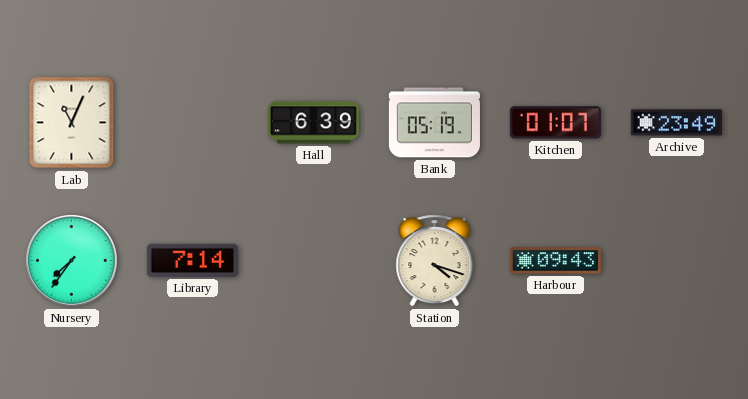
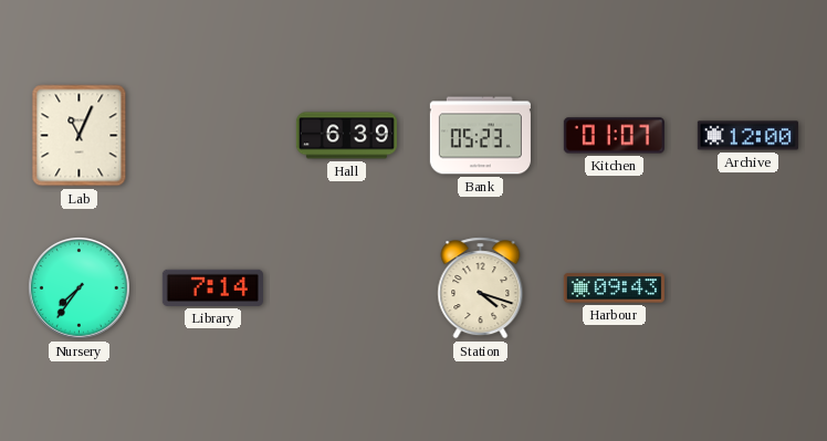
Bank: 05:19 -> 05:23
Archive: 23:49 -> 12:00
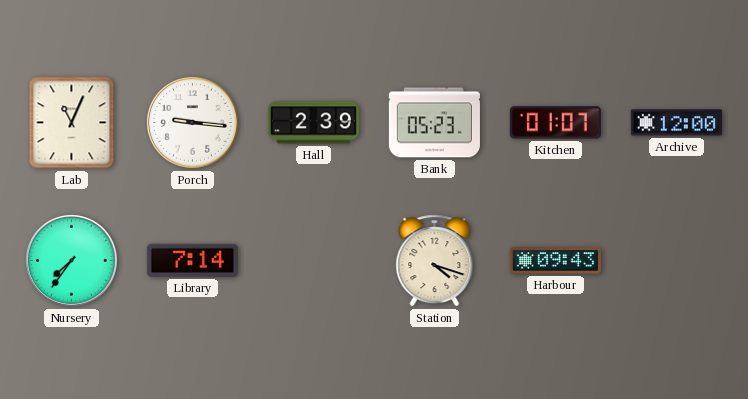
Porch: none -> 9:16
Hall: 6:39 -> 2:39
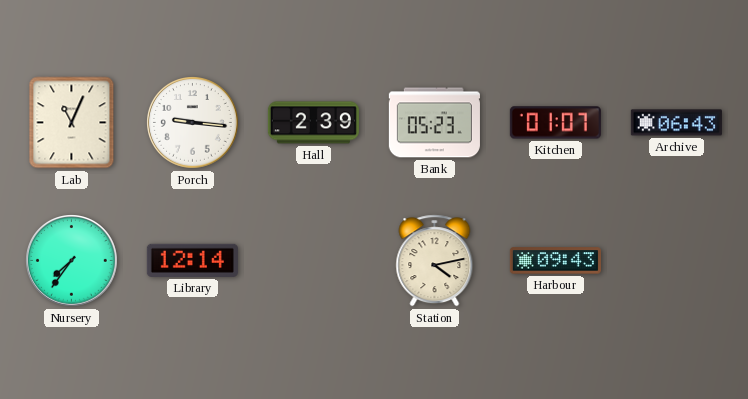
Archive: 12:00 -> 06:43
Library: 7:14 -> 12:14
Station: 4:18 -> 4:13
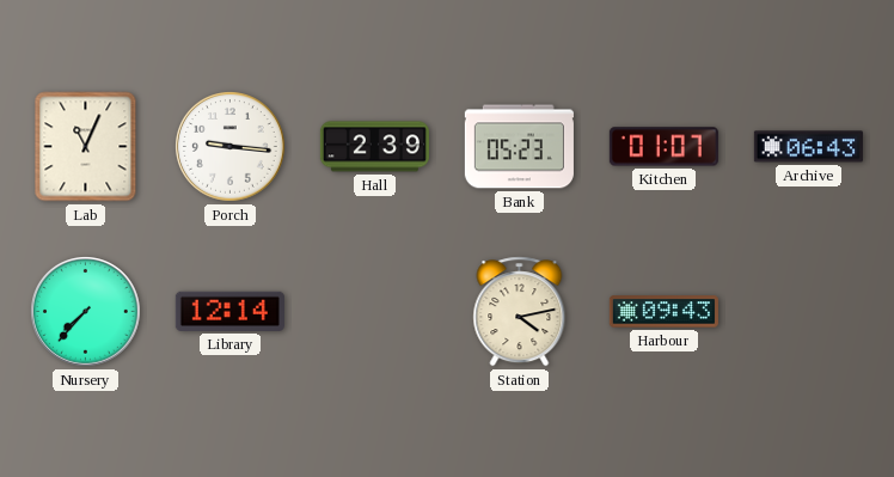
Nursery: 7:36 -> 7:37
